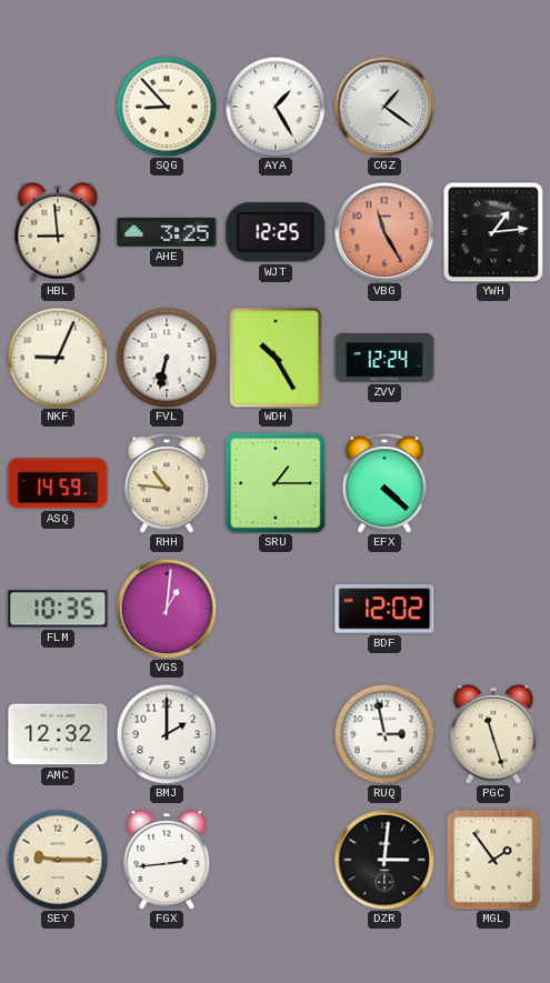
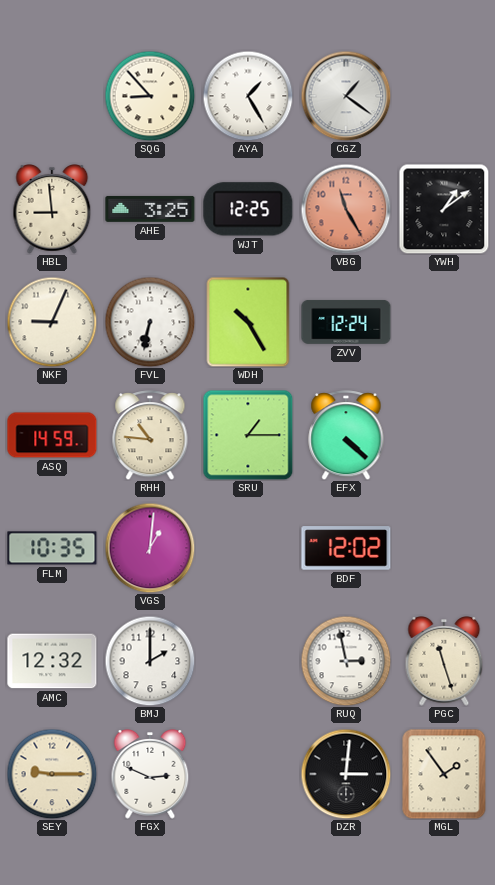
YWH: 1:14 -> 1:09
FGX: 2:44 -> 2:49
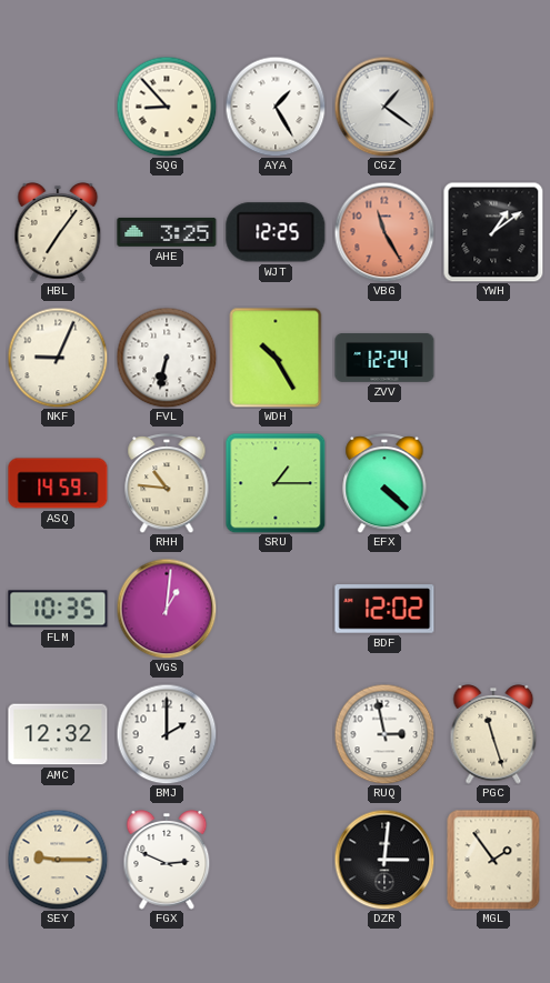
HBL: 8:59 -> 7:06
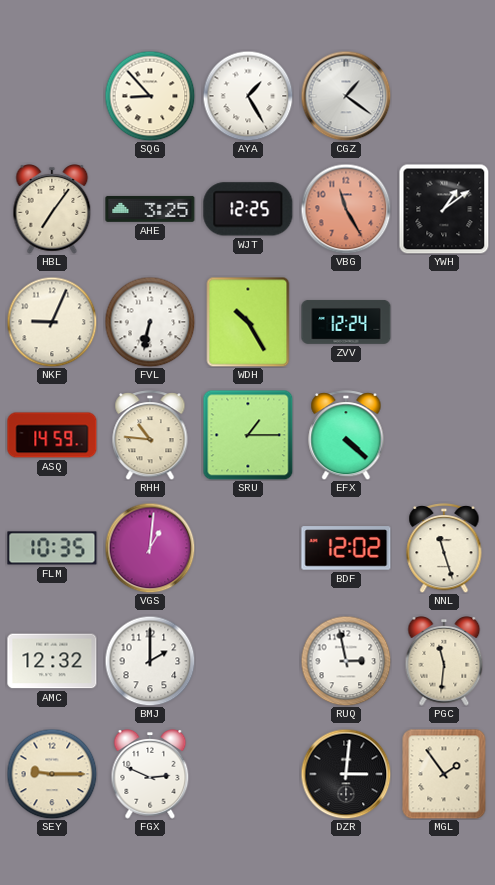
NNL: none -> 11:27
PGC: 11:27 -> 11:31
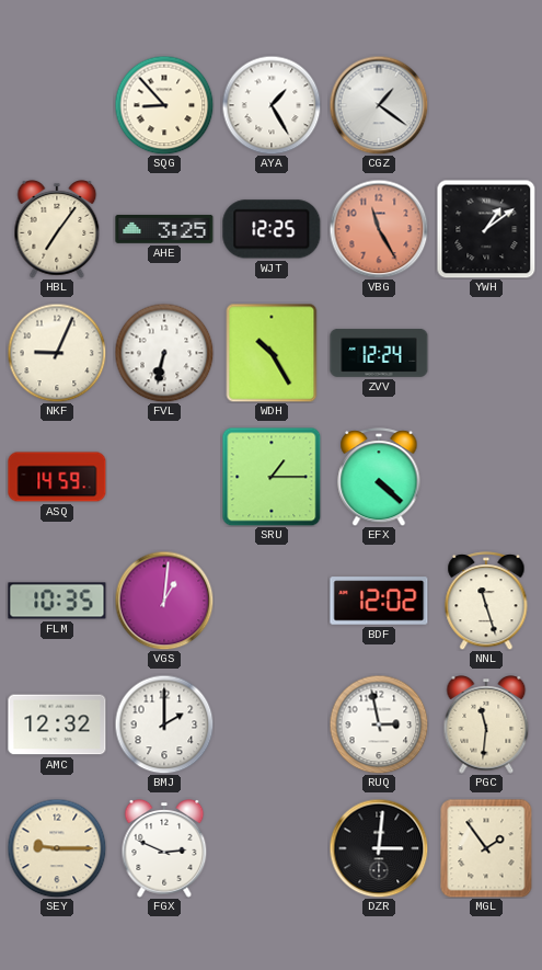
RHH: 10:46 -> none
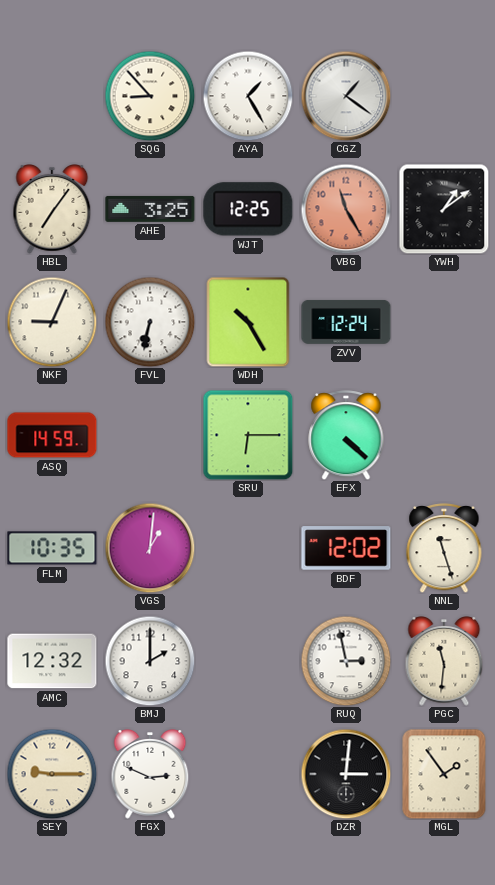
SRU: 1:15 -> 6:15
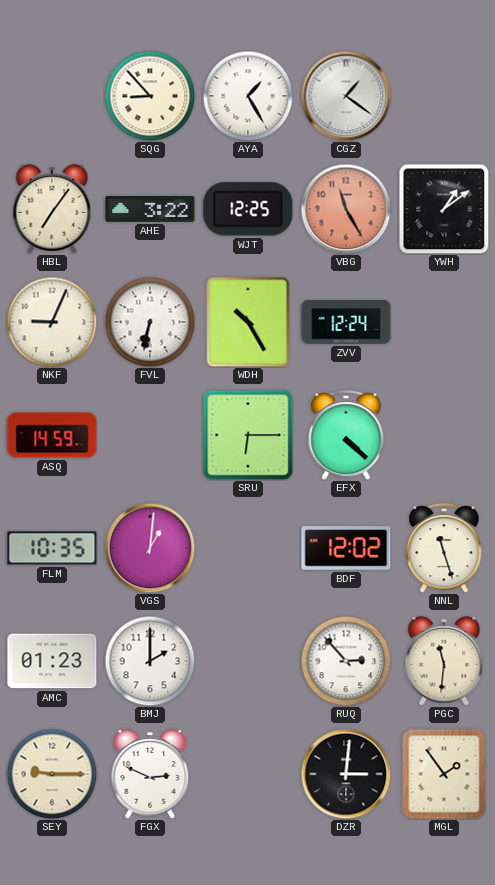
AHE: 3:25 -> 3:22
AMC: 12:32 -> 01:23
RUQ: 2:58 -> 2:53
